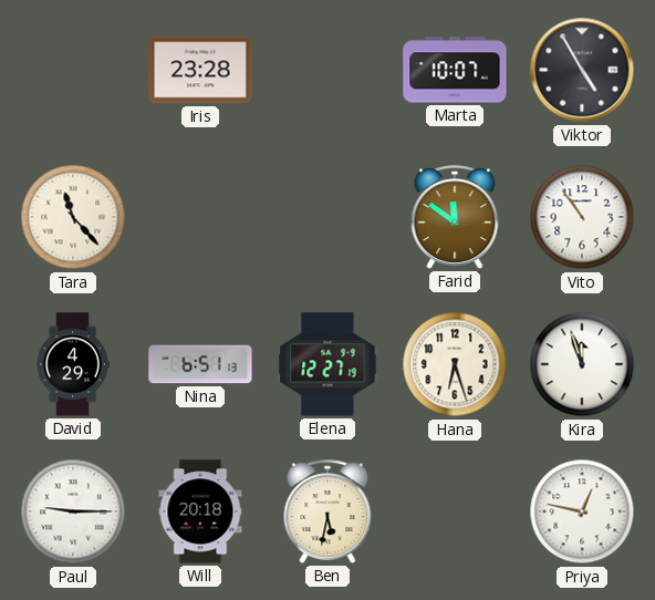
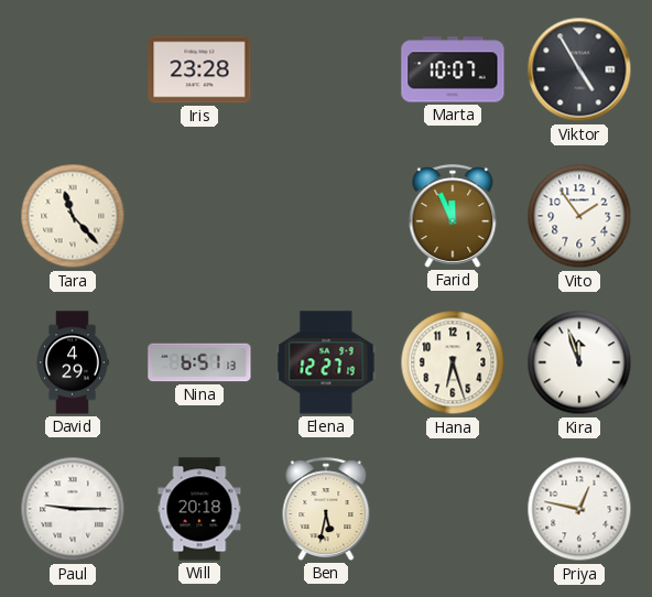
Farid: 11:51 -> 11:56
Vito: 10:54 -> 1:54
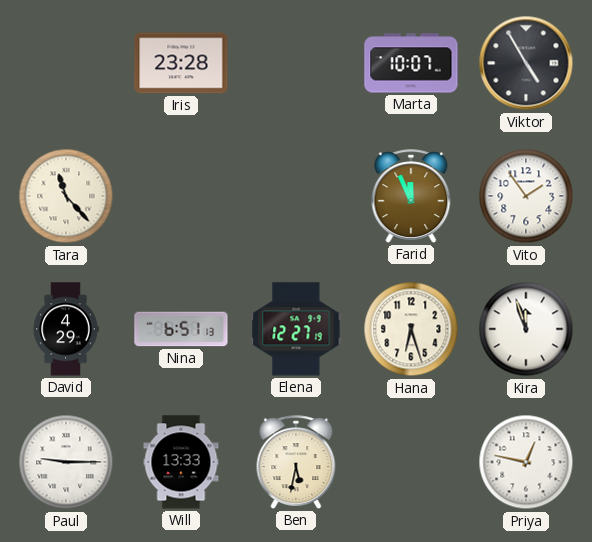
Will: 20:18 -> 13:33
